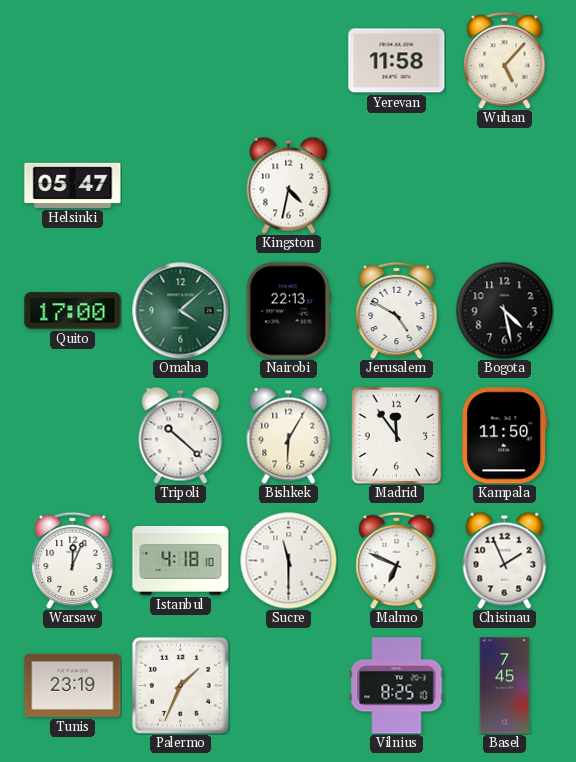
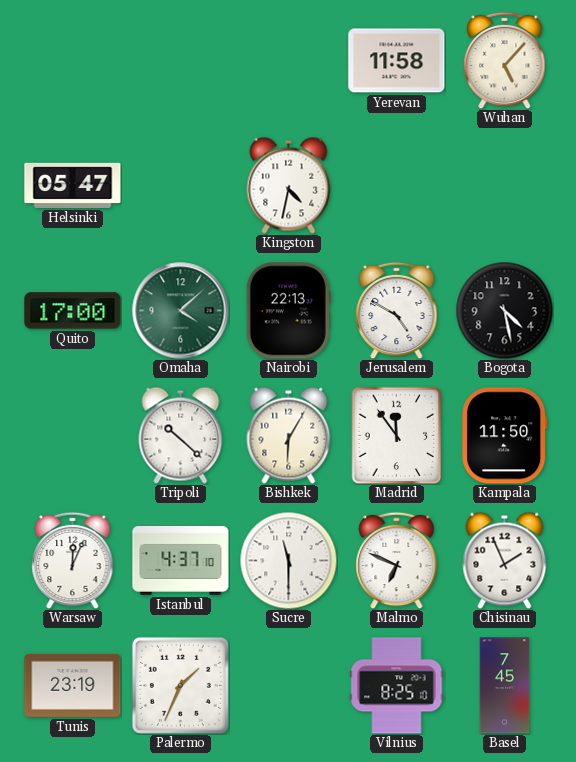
Istanbul: 4:18 -> 4:37
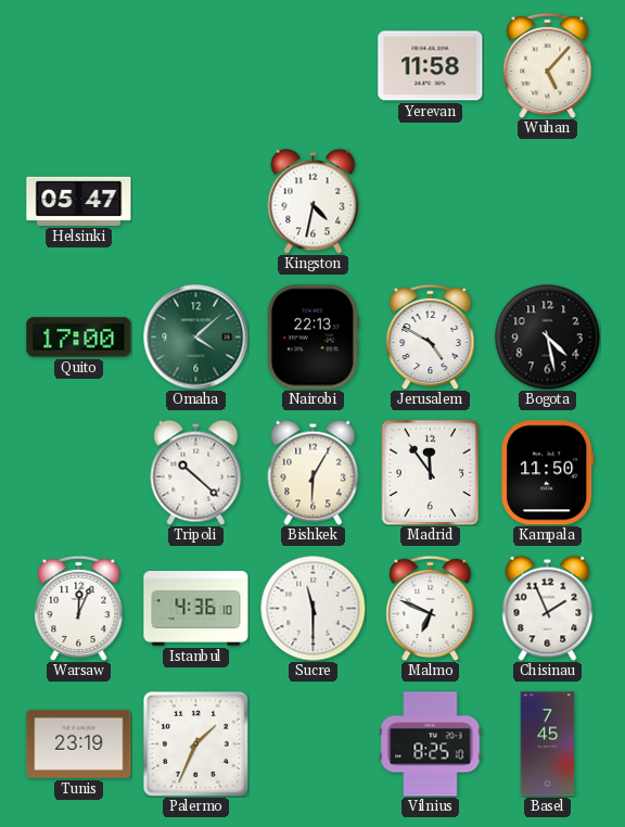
Istanbul: 4:37 -> 4:36
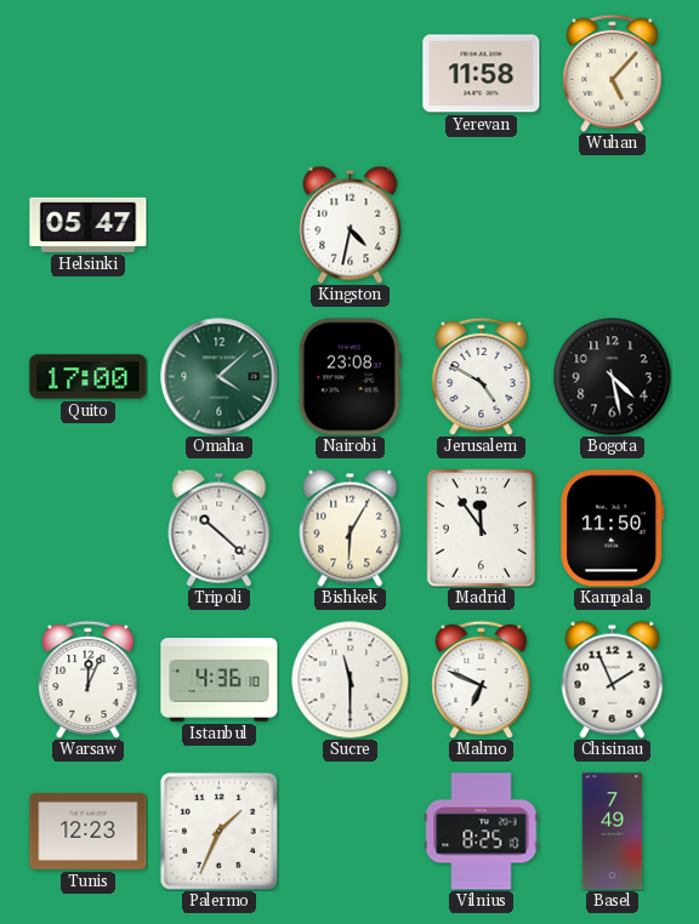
Nairobi: 22:13 -> 23:08
Tunis: 23:19 -> 12:23
Basel: 7:45 -> 7:49
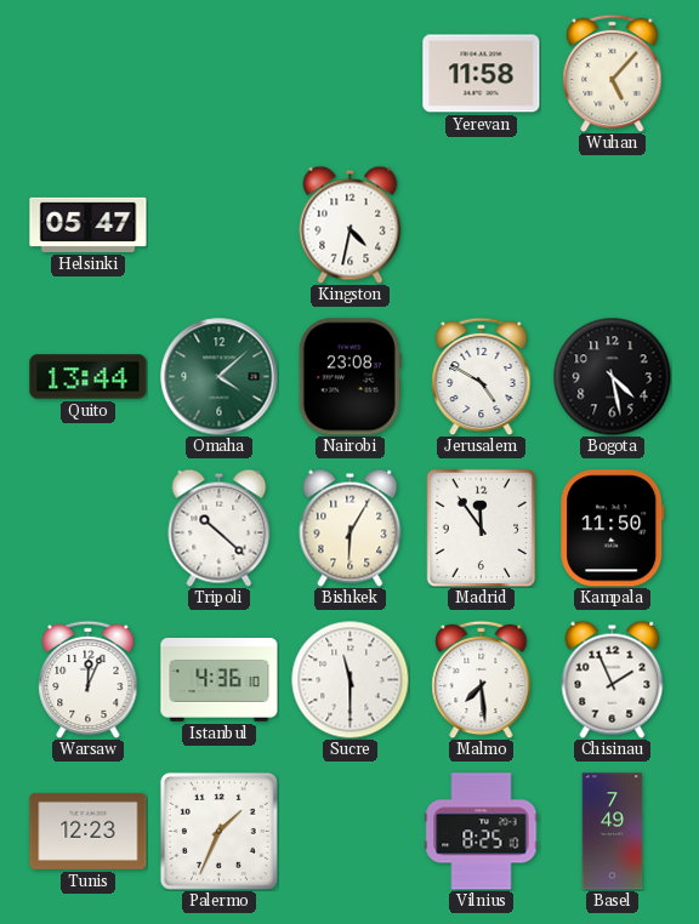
Quito: 17:00 -> 13:44
Malmo: 6:49 -> 7:29
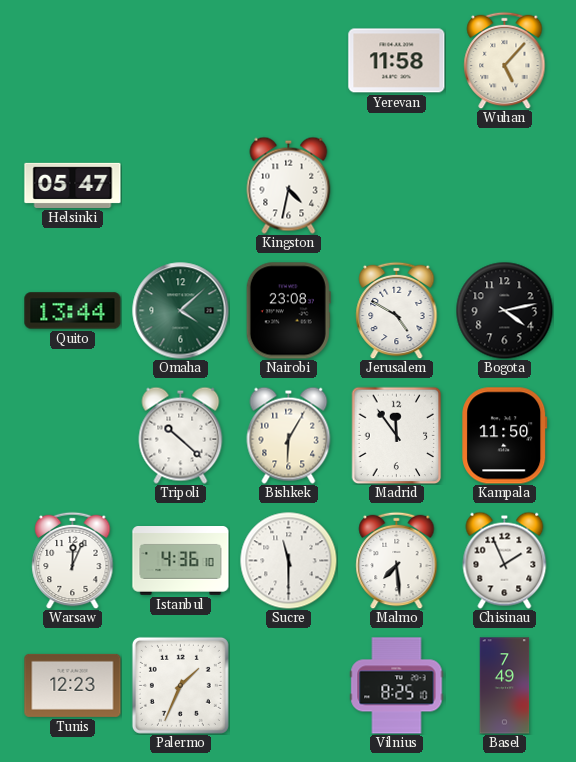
Bogota: 4:28 -> 4:13
